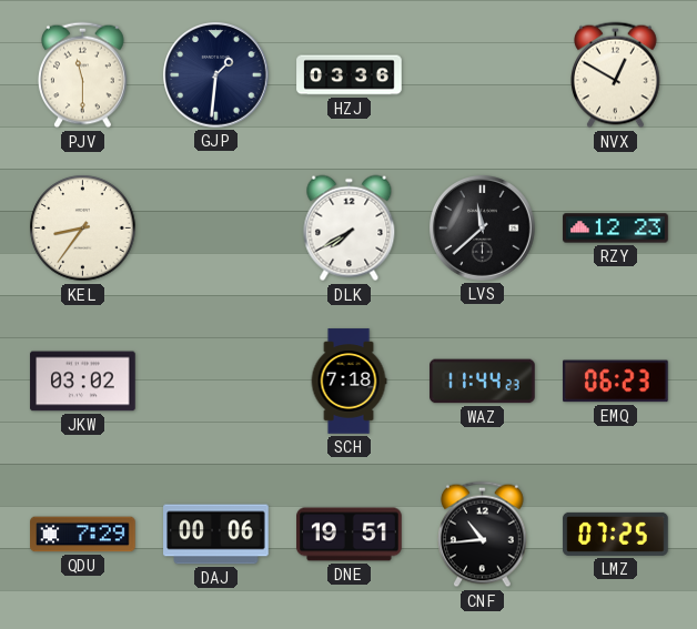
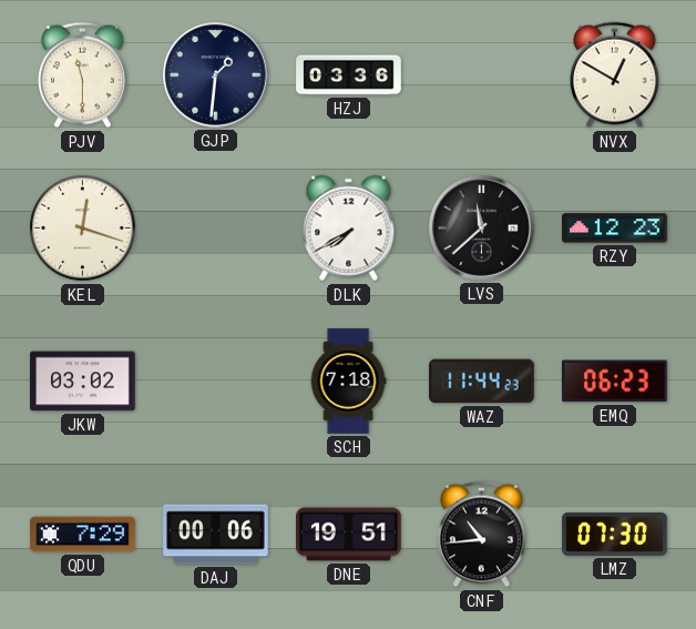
KEL: 8:36 -> 12:18
LMZ: 07:25 -> 07:30
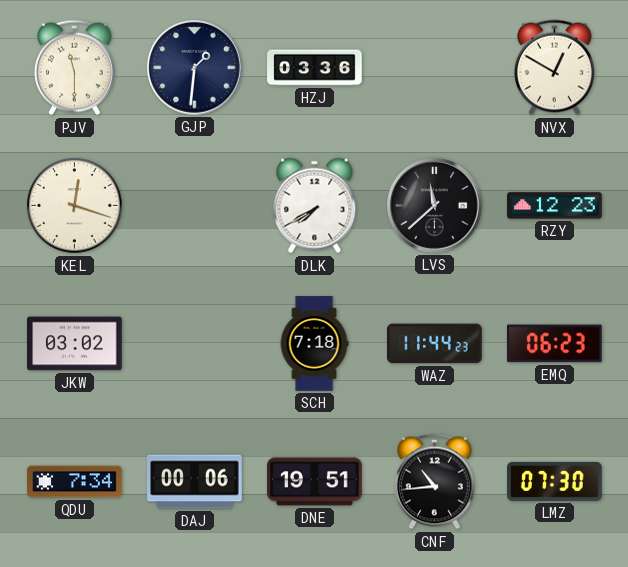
QDU: 7:29 -> 7:34
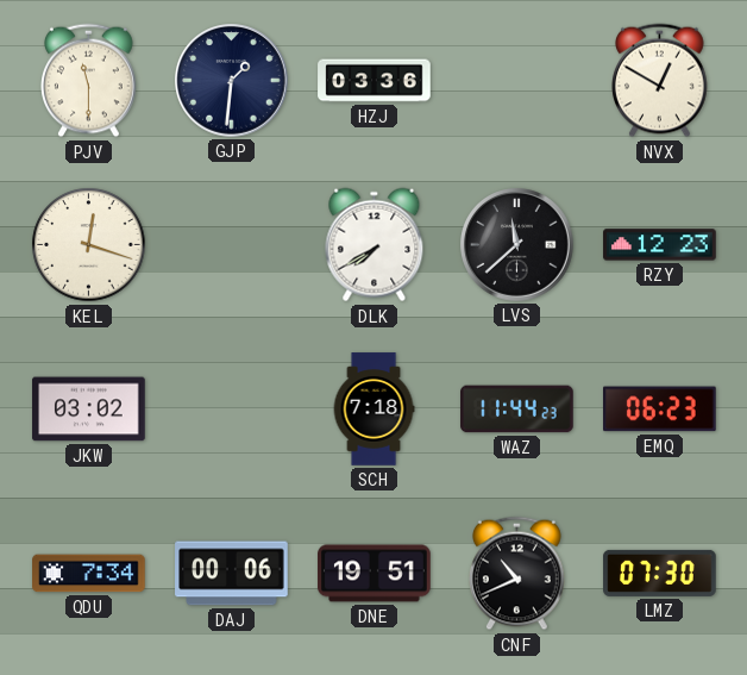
CNF: 10:44 -> 10:41
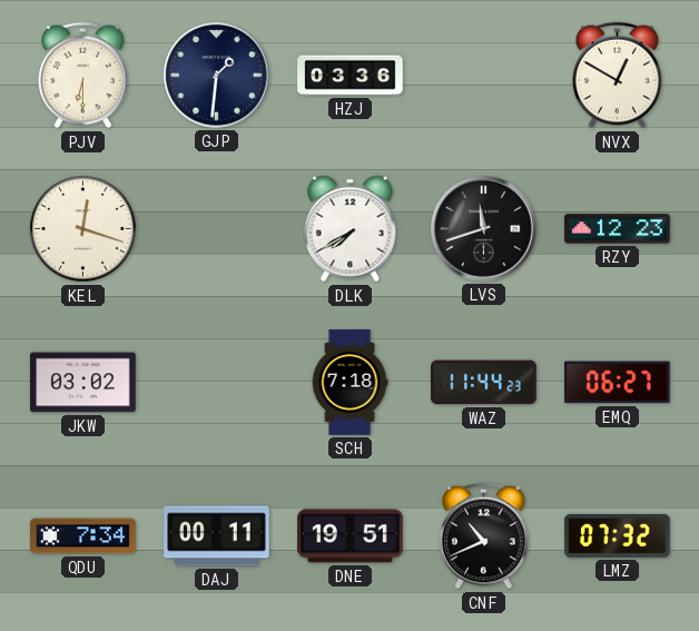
PJV: 11:30 -> 6:30
LVS: 11:38 -> 11:42
EMQ: 06:23 -> 06:27
DAJ: 00:06 -> 00:11
LMZ: 07:30 -> 07:32
